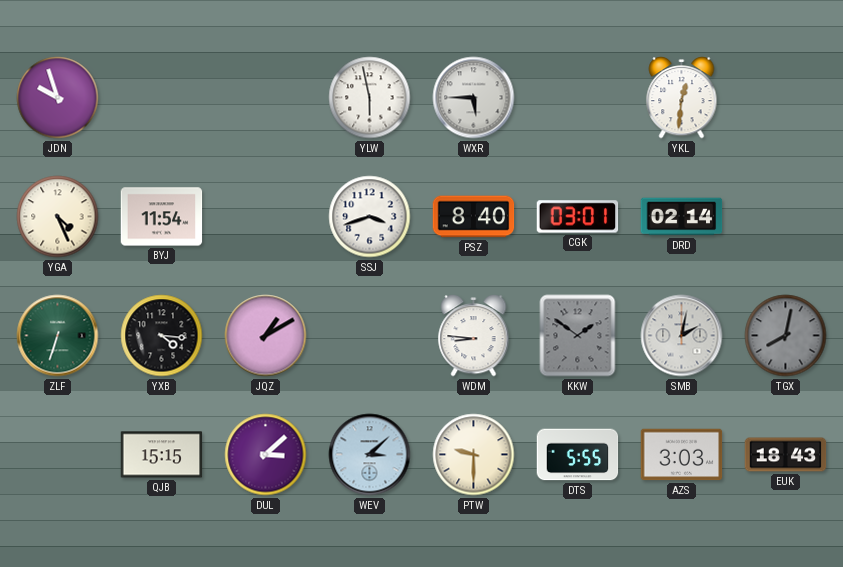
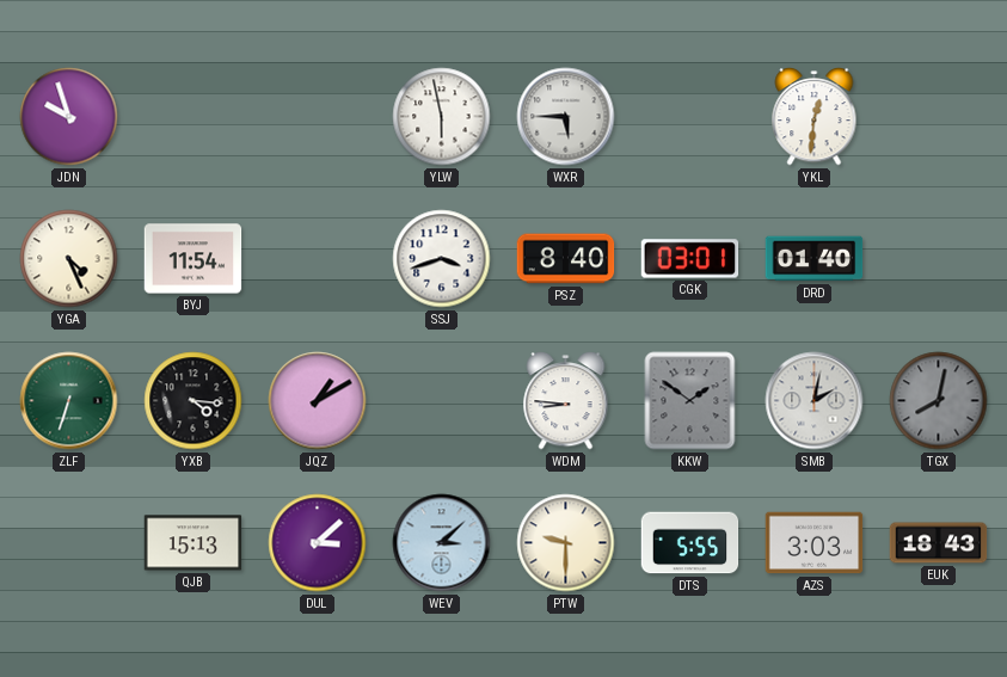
DRD: 02:14 -> 01:40
QJB: 15:15 -> 15:13
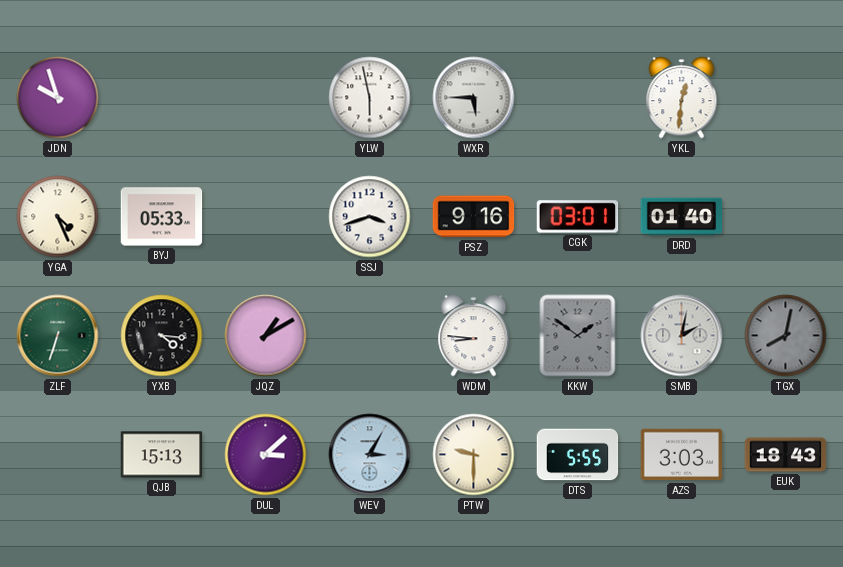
BYJ: 11:54 -> 05:33
PSZ: 8:40 -> 9:16
WEV: 3:08 -> 3:05
